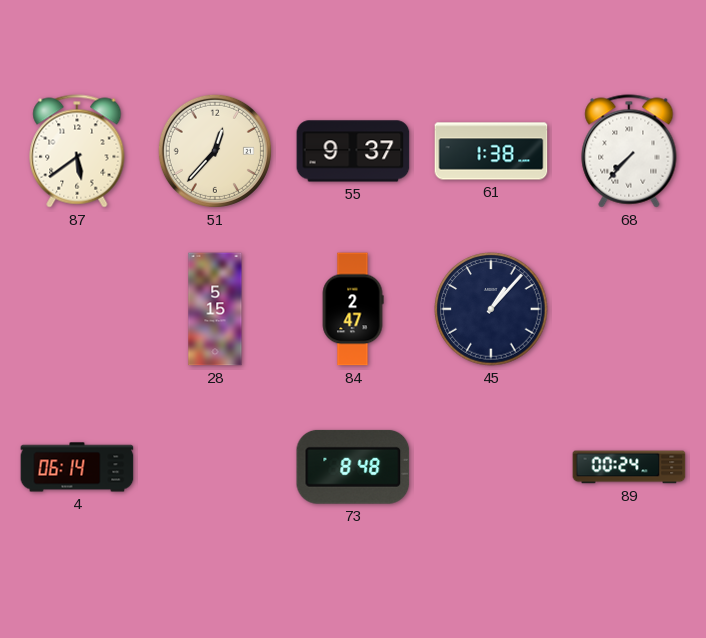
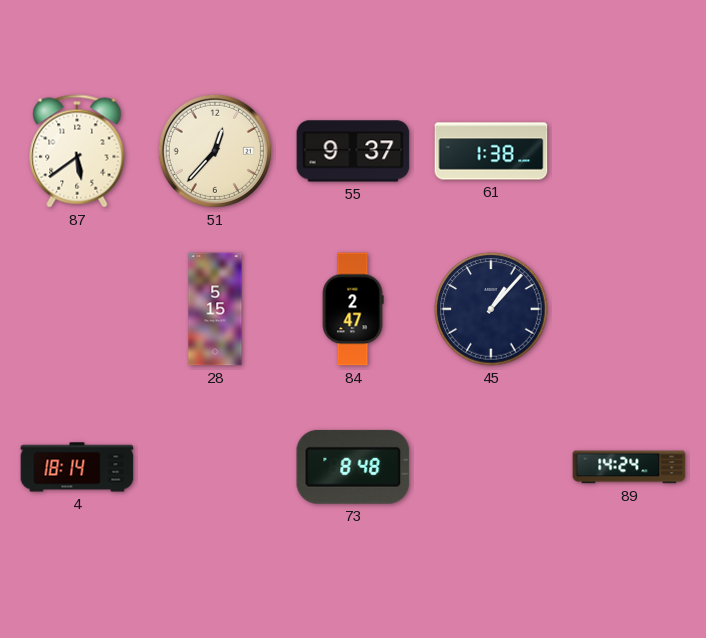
68: 7:37 -> none
4: 06:14 -> 18:14
89: 00:24 -> 14:24
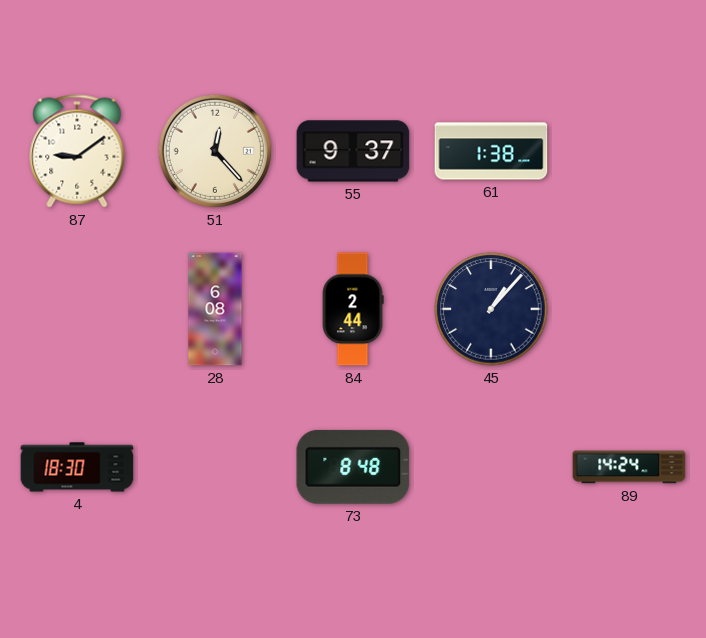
87: 5:39 -> 9:09
51: 12:37 -> 12:23
28: 5:15 -> 6:08
84: 2:47 -> 2:44
4: 18:14 -> 18:30
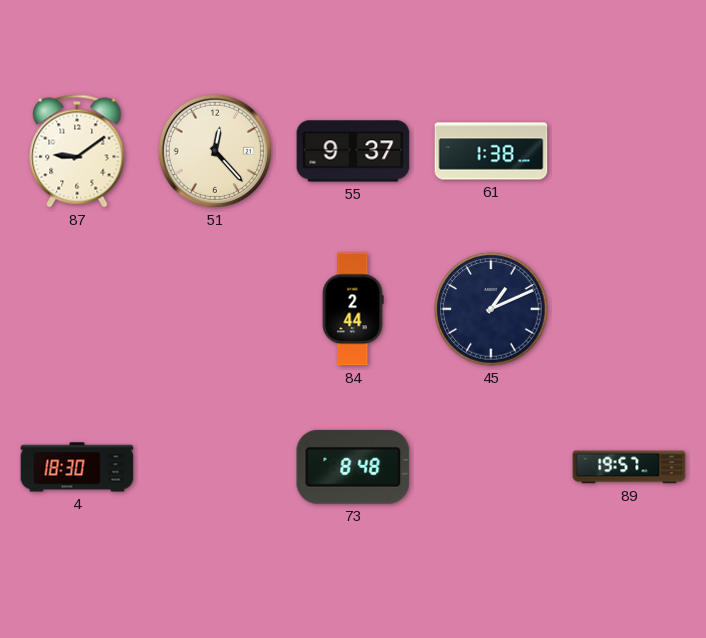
28: 6:08 -> none
45: 1:07 -> 1:11
89: 14:24 -> 19:57
